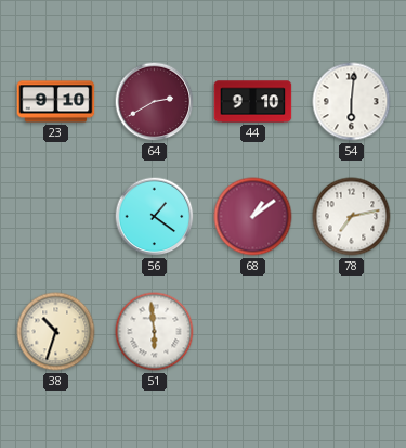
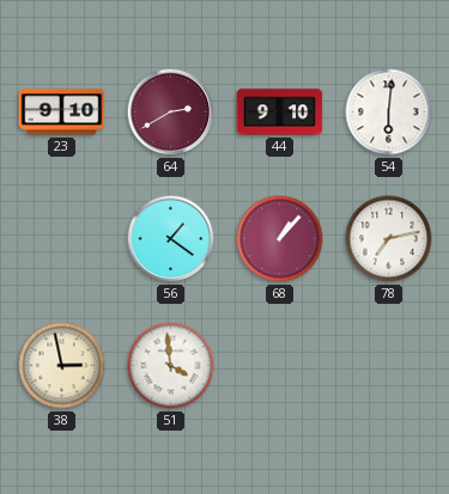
68: 1:09 -> 1:07
38: 10:33 -> 2:58
51: 5:59 -> 3:59
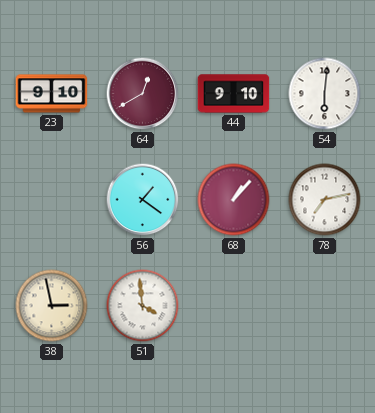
64: 2:40 -> 12:40
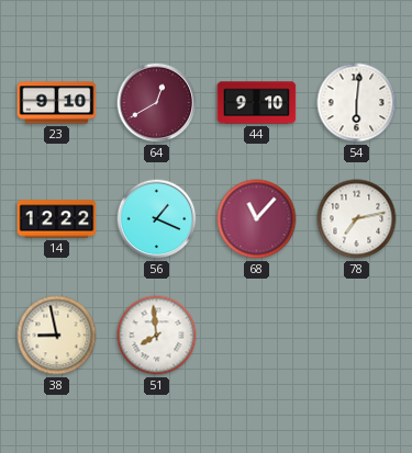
14: none -> 12:22
56: 1:21 -> 1:19
68: 1:07 -> 11:07
38: 2:58 -> 8:58
51: 3:59 -> 7:59
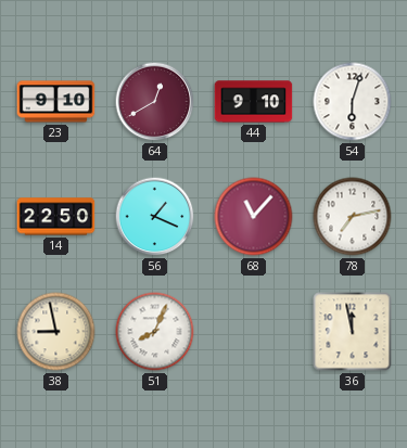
54: 6:01 -> 6:03
14: 12:22 -> 22:50
51: 7:59 -> 8:04
36: none -> 11:58
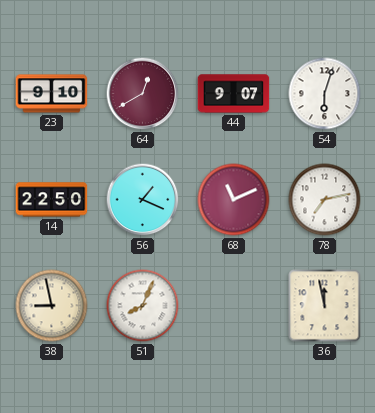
44: 9:10 -> 9:07
68: 11:07 -> 11:11
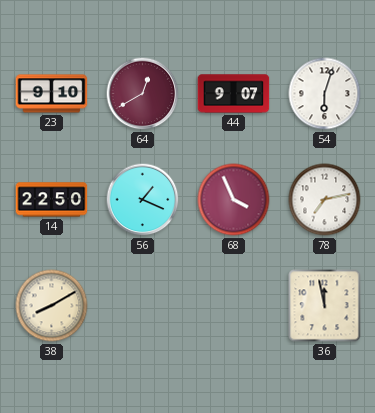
68: 11:11 -> 3:56
38: 8:58 -> 8:10
51: 8:04 -> none
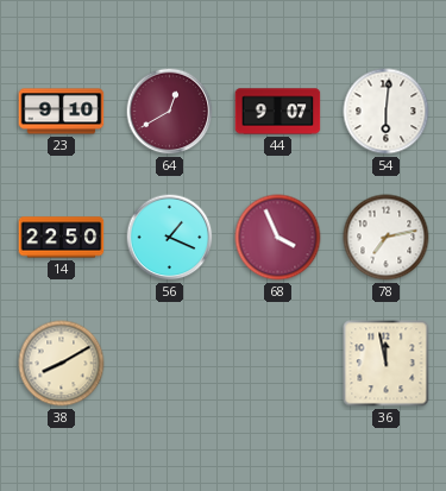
54: 6:03 -> 6:01
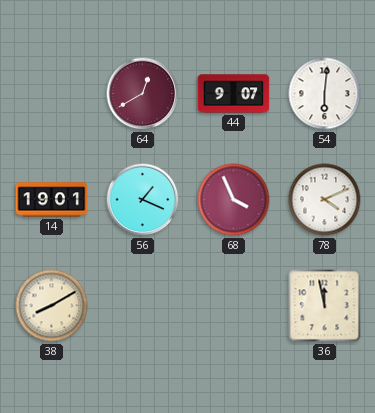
23: 9:10 -> none
14: 22:50 -> 19:01
78: 7:13 -> 4:11
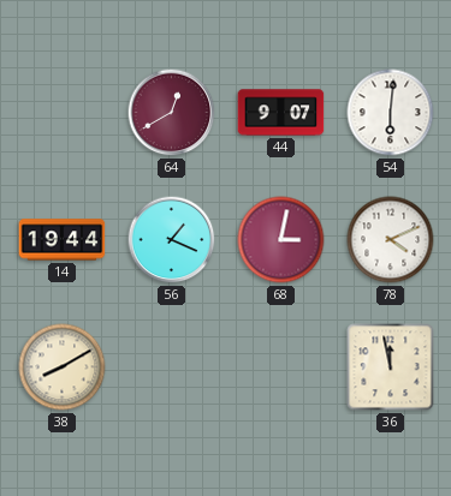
14: 19:01 -> 19:44
68: 3:56 -> 3:02
